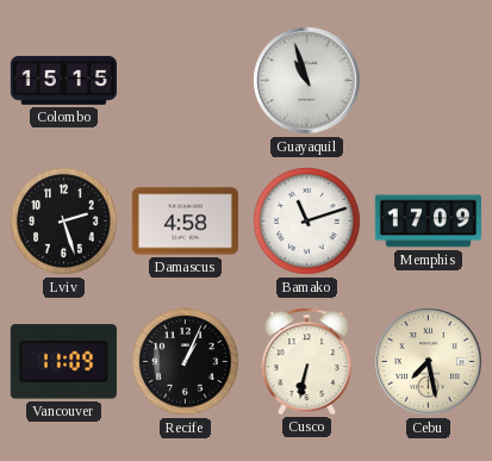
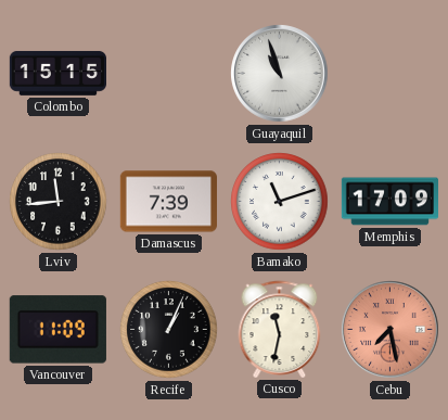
Lviv: 2:27 -> 11:44
Damascus: 4:58 -> 7:39
Cusco: 6:32 -> 11:32
Cebu dial: cream -> salmon
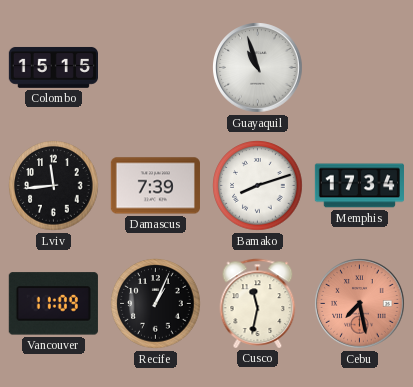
Bamako: 11:12 -> 8:12
Memphis: 17:09 -> 17:34
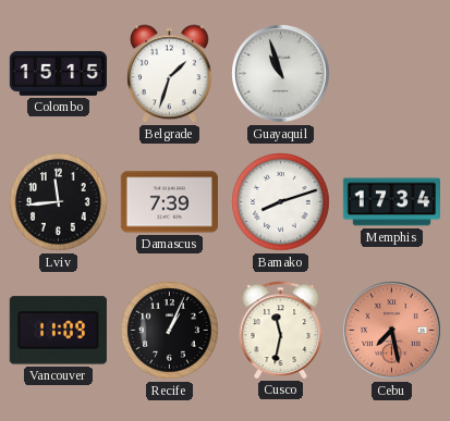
Belgrade: none -> 1:33
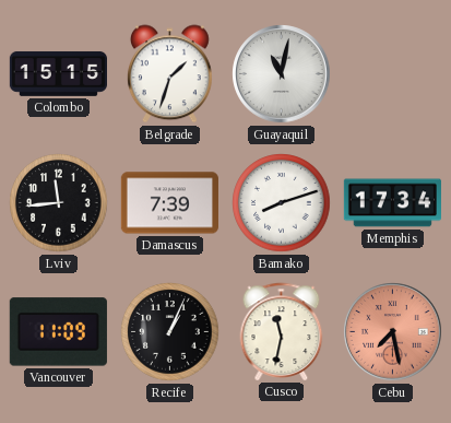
Guayaquil: 10:57 -> 11:02
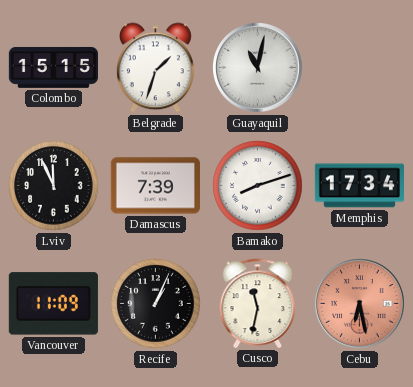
Lviv: 11:44 -> 11:56
Cebu: 7:28 -> 6:28
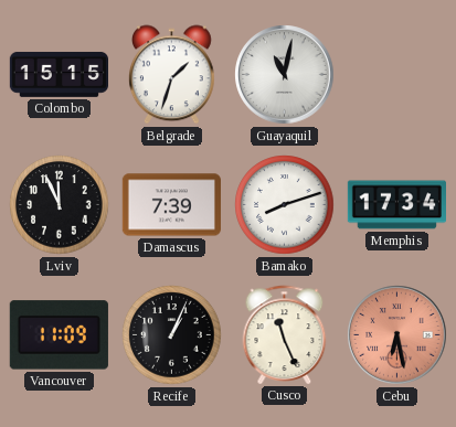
Cusco: 11:32 -> 11:26
